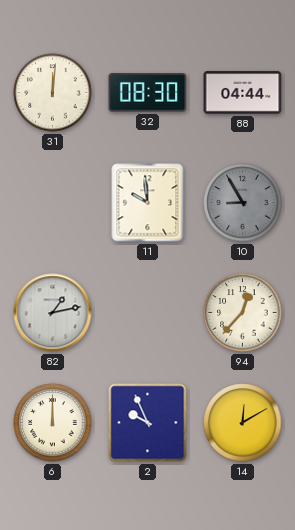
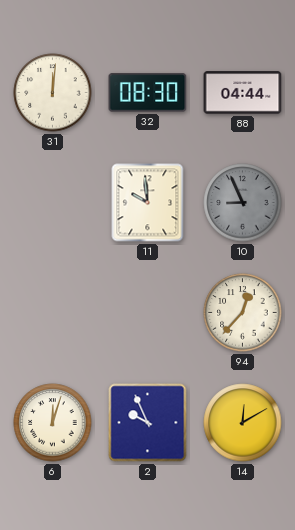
10: 8:55 -> 8:56
82: 1:13 -> none
6: 12:00 -> 12:03
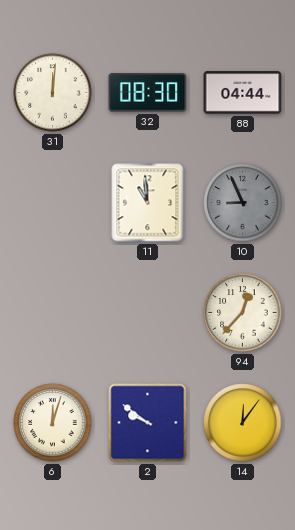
11: 9:59 -> 10:59
2: 9:56 -> 9:51
14: 12:10 -> 12:06
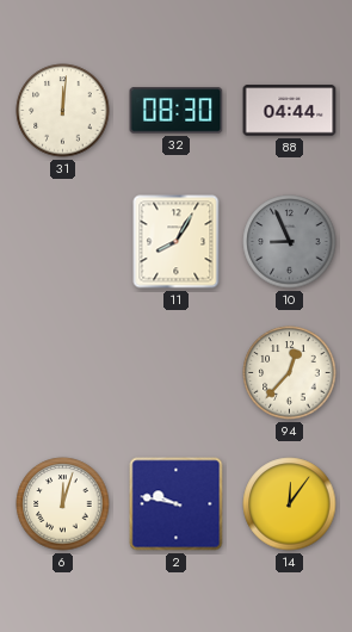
11: 10:59 -> 8:05
2: 9:51 -> 9:47
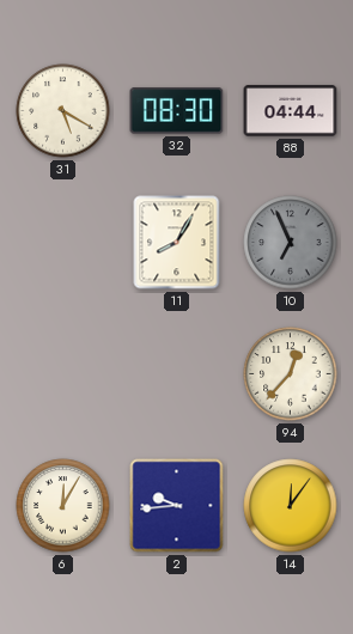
31: 12:01 -> 5:20
10: 8:56 -> 6:56
6: 12:03 -> 12:05
2: 9:47 -> 9:44
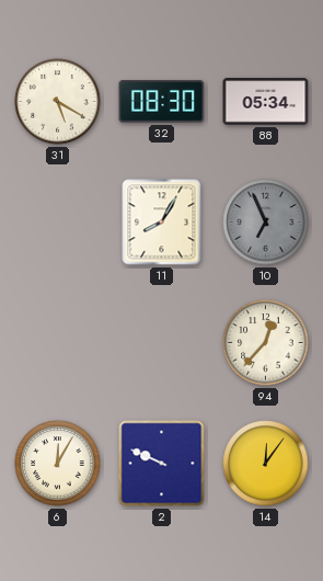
88: 04:44 -> 05:34
2: 9:44 -> 9:49
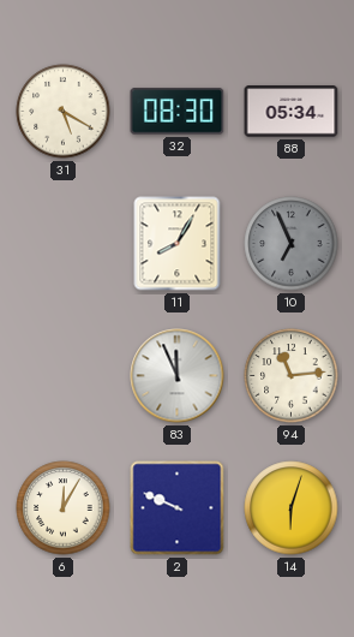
83: none -> 11:56
94: 12:37 -> 11:14
14: 12:06 -> 6:03
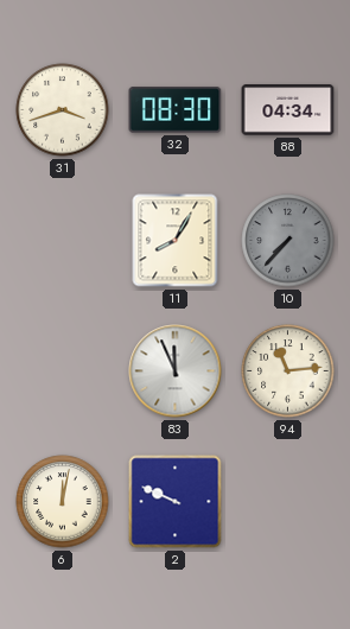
31: 5:20 -> 3:42
88: 05:34 -> 04:34
10: 6:56 -> 7:37
6: 12:05 -> 12:02
14: 6:03 -> none
